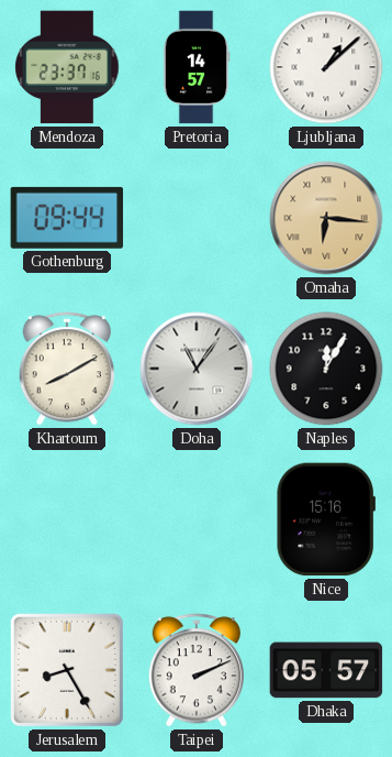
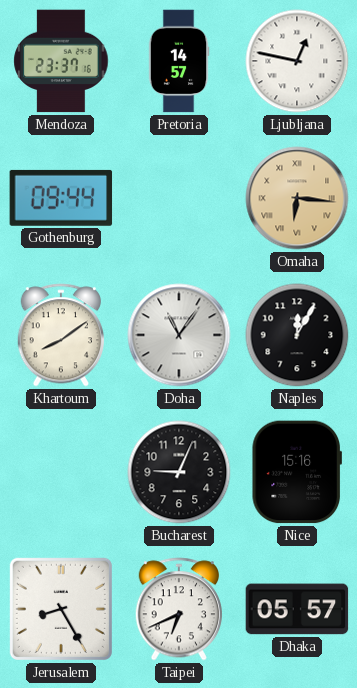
Ljubljana: 1:08 -> 12:47
Khartoum: 8:10 -> 8:09
Bucharest: none -> 9:04
Taipei: 2:11 -> 6:41
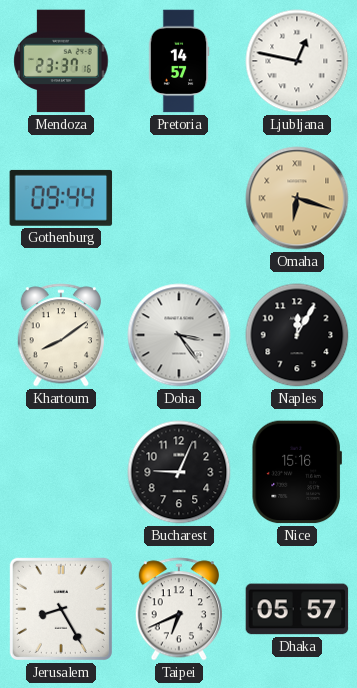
Omaha: 6:16 -> 6:18
Doha: 11:06 -> 3:24
